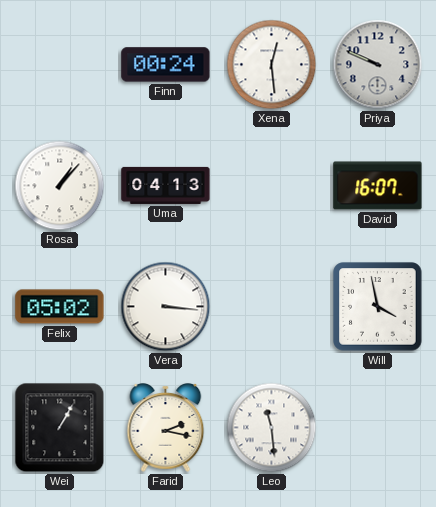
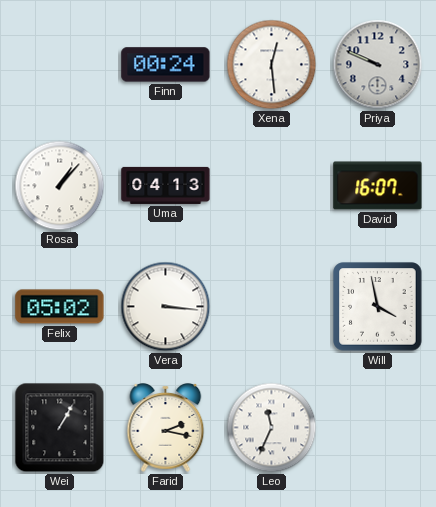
Leo: 11:29 -> 11:34
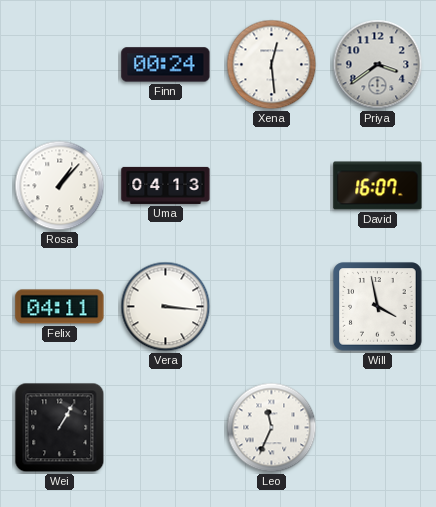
Priya: 9:49 -> 3:39
Felix: 05:02 -> 04:11
Farid: 2:17 -> none
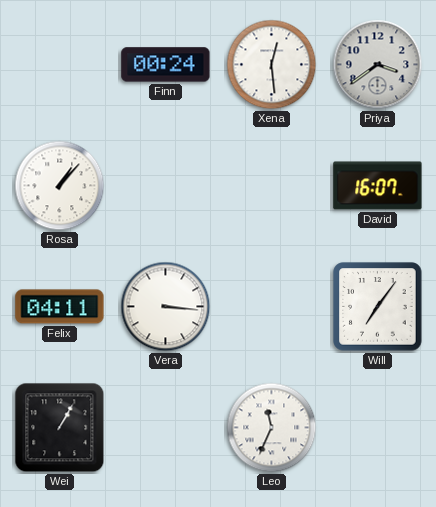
Uma: 04:13 -> none
Will: 3:58 -> 7:06
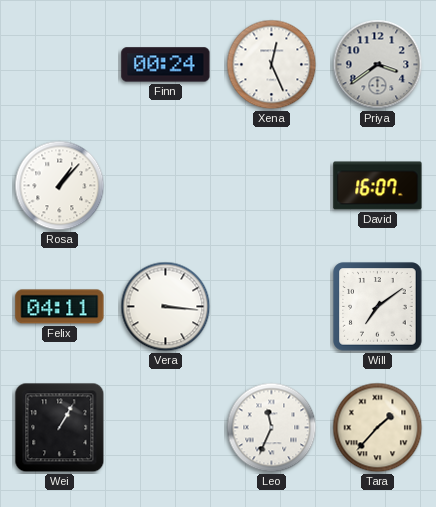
Xena: 12:29 -> 12:26
Will: 7:06 -> 7:09
Tara: none -> 1:37
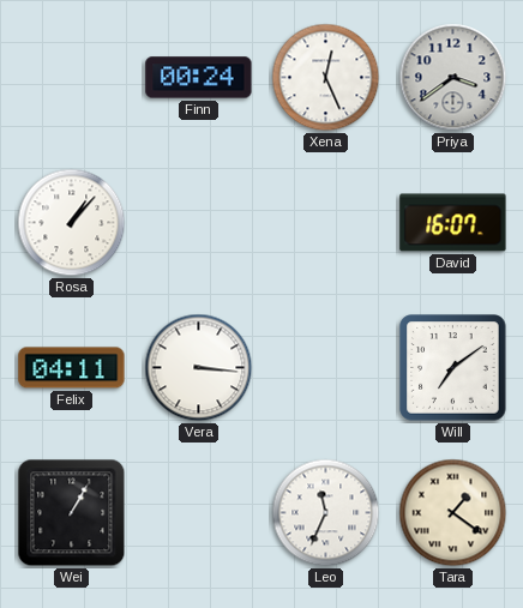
Tara: 1:37 -> 1:21
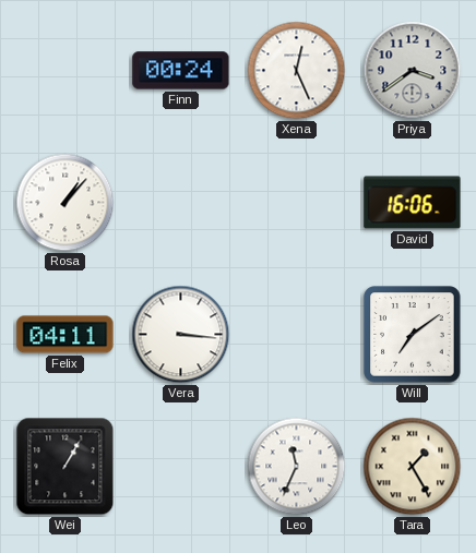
David: 16:07 -> 16:06
Tara: 1:21 -> 1:25
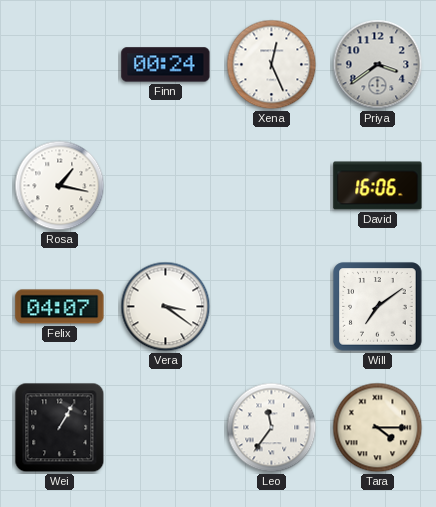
Rosa: 1:07 -> 1:17
Felix: 04:11 -> 04:07
Vera: 3:16 -> 3:21
Leo: 11:34 -> 11:36
Tara: 1:25 -> 4:15
